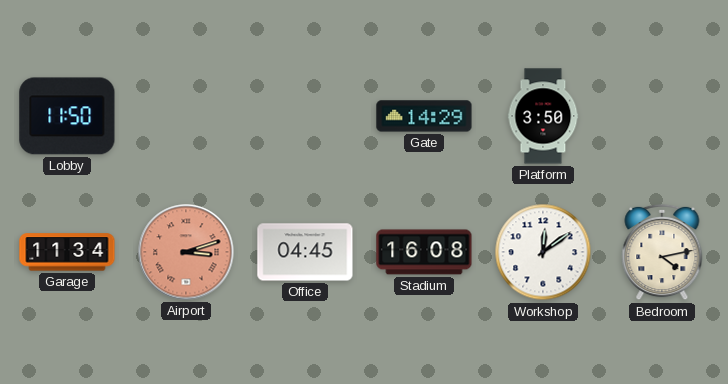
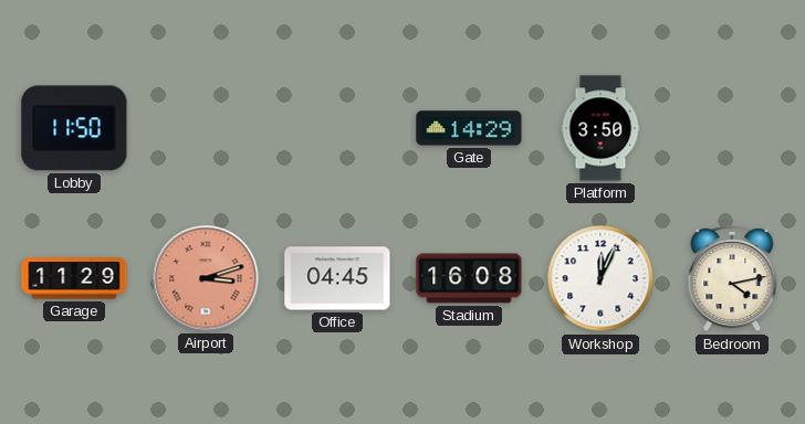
Garage: 11:34 -> 11:29
Workshop: 12:09 -> 12:04
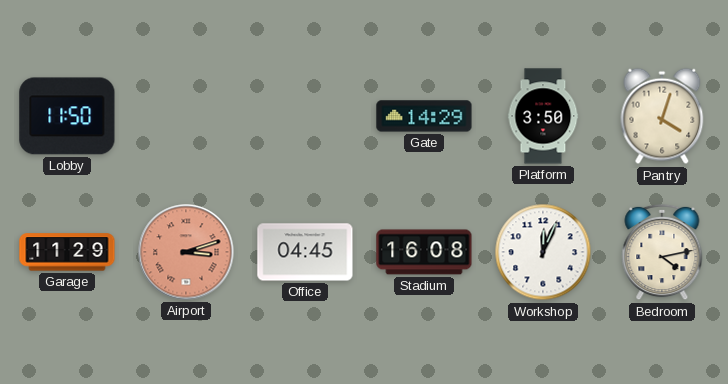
Pantry: none -> 4:03
